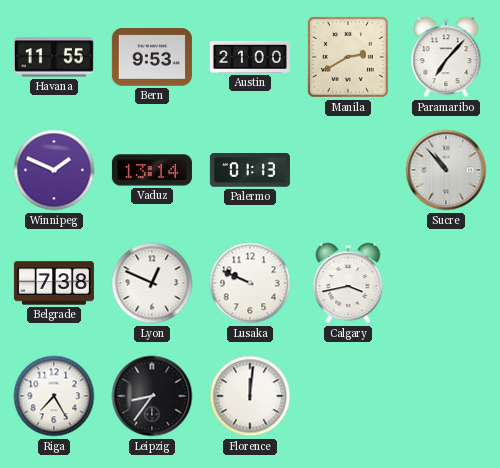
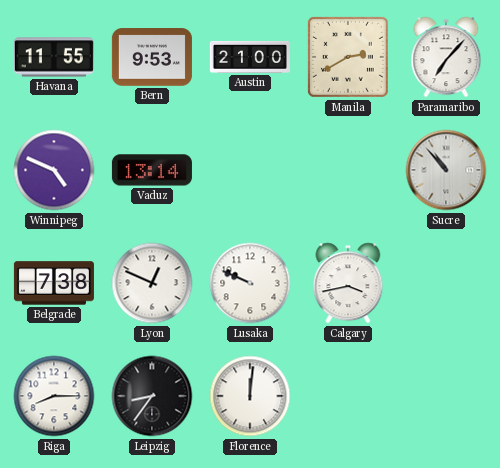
Winnipeg: 1:49 -> 4:49
Palermo: 01:13 -> none
Riga: 7:25 -> 8:15
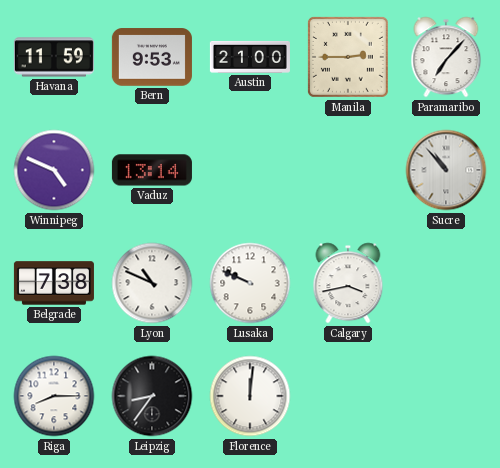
Havana: 11:55 -> 11:59
Manila: 2:40 -> 2:45
Lyon: 12:49 -> 10:49
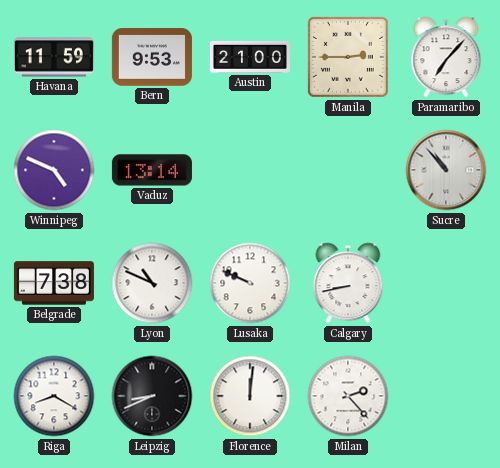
Calgary: 3:43 -> 8:43
Riga: 8:15 -> 8:20
Leipzig: 8:36 -> 8:41
Milan: none -> 2:23
